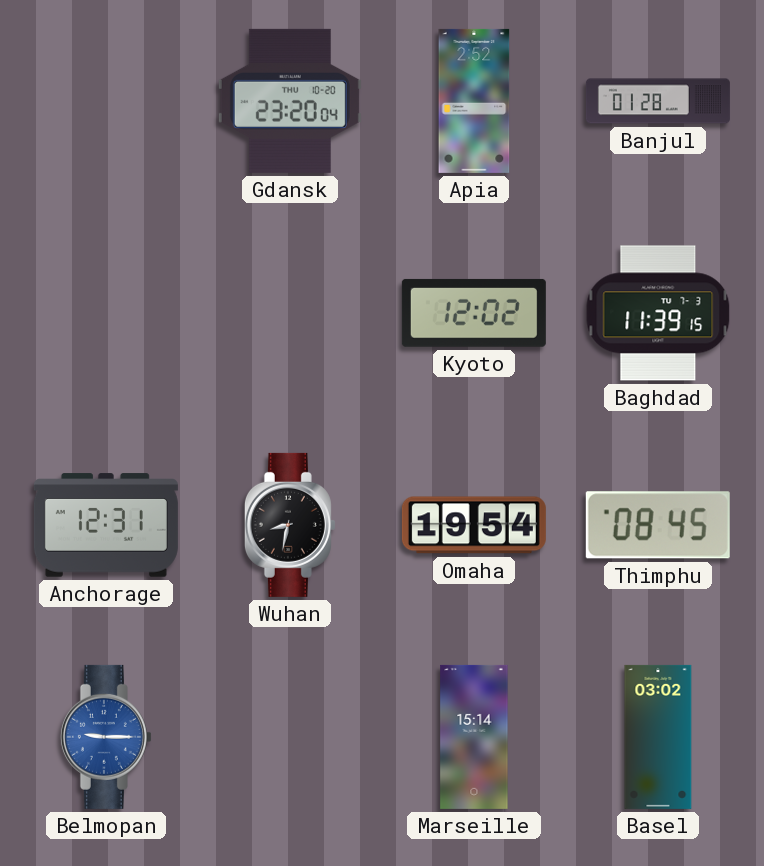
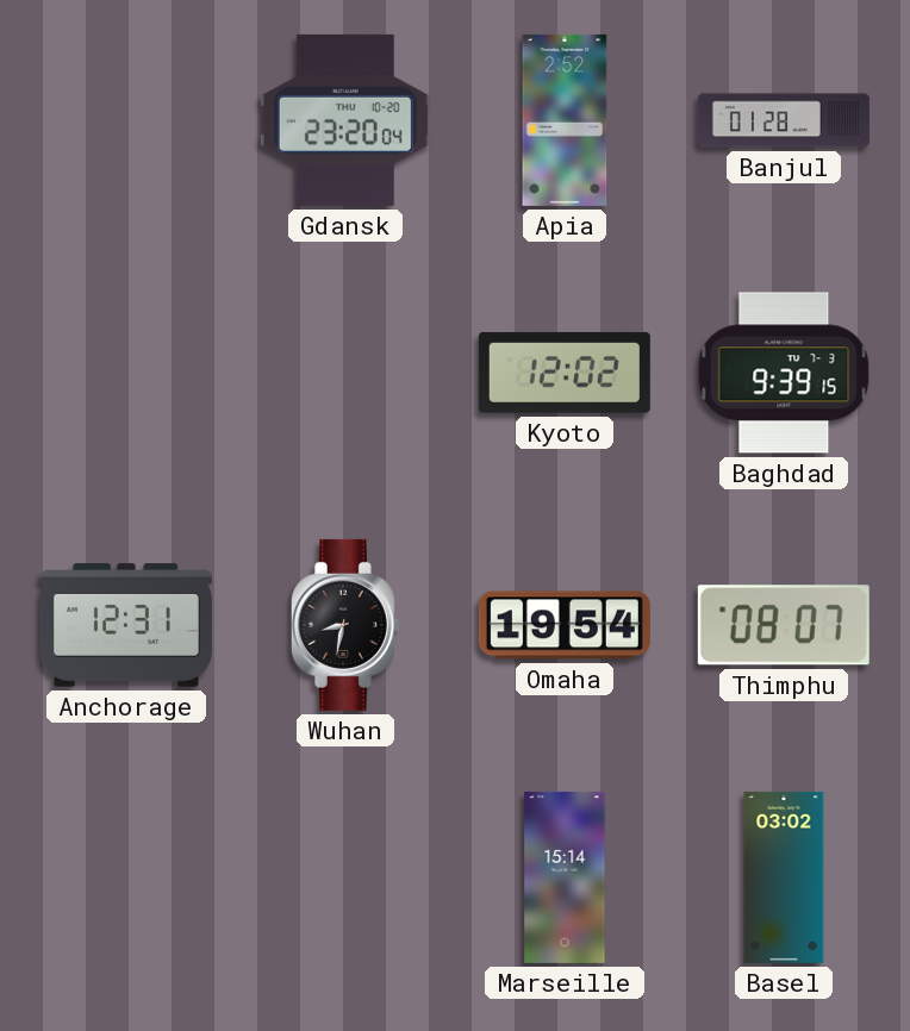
Baghdad: 11:39 -> 9:39
Thimphu: 08:45 -> 08:07
Belmopan: 9:15 -> none
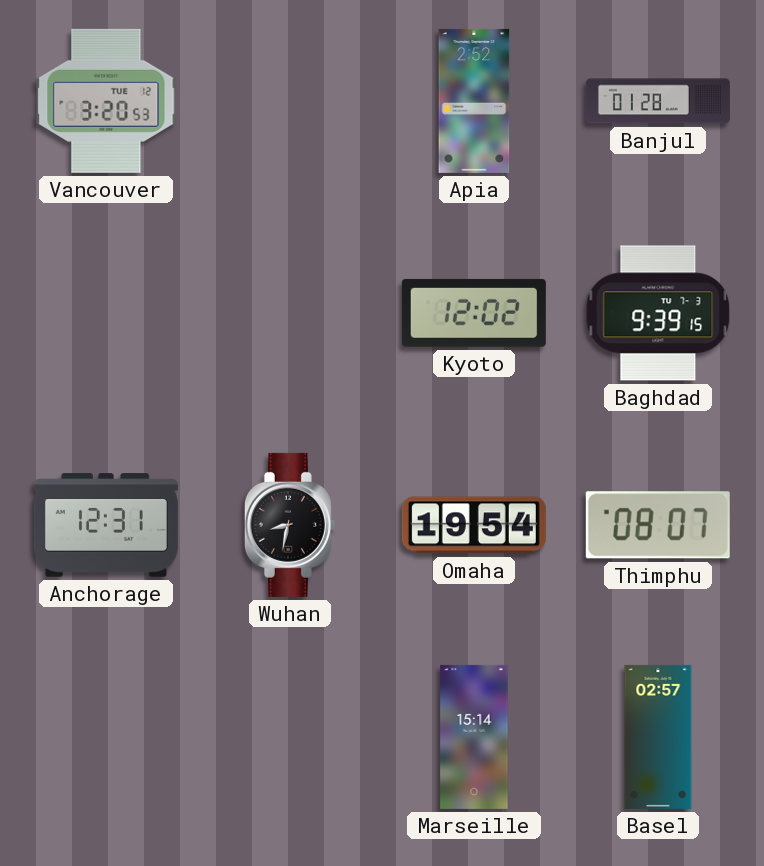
Vancouver: none -> 3:20
Gdansk: 23:20 -> none
Basel: 03:02 -> 02:57
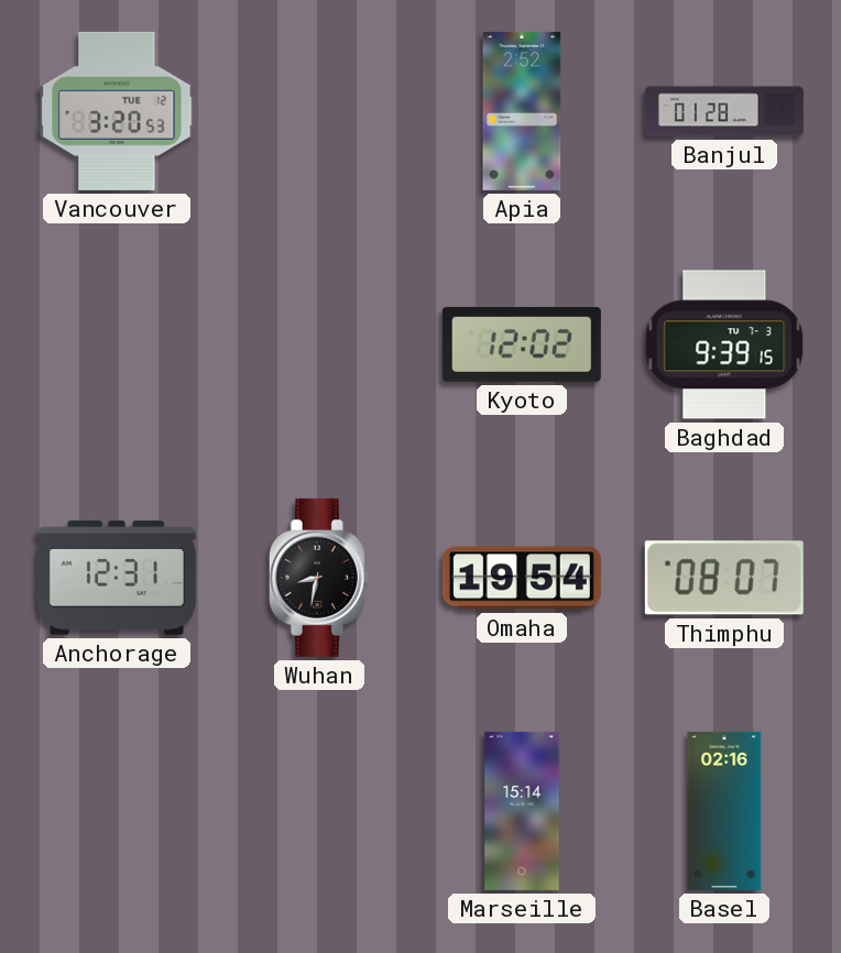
Basel: 02:57 -> 02:16
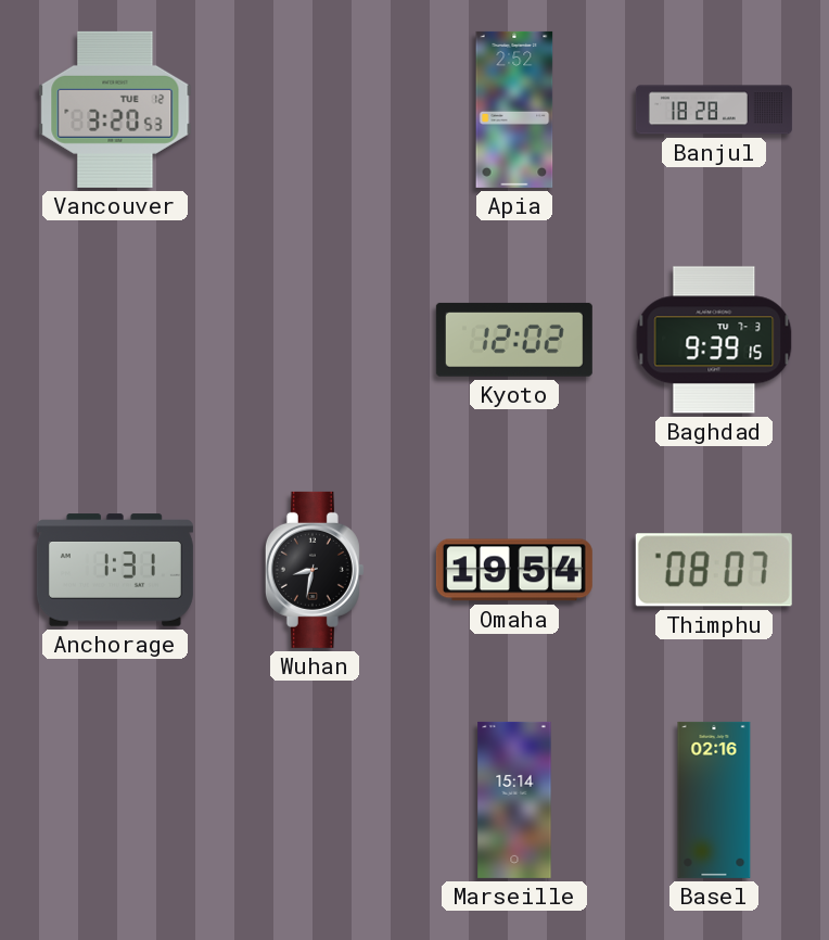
Banjul: 01:28 -> 18:28
Anchorage: 12:31 -> 1:31
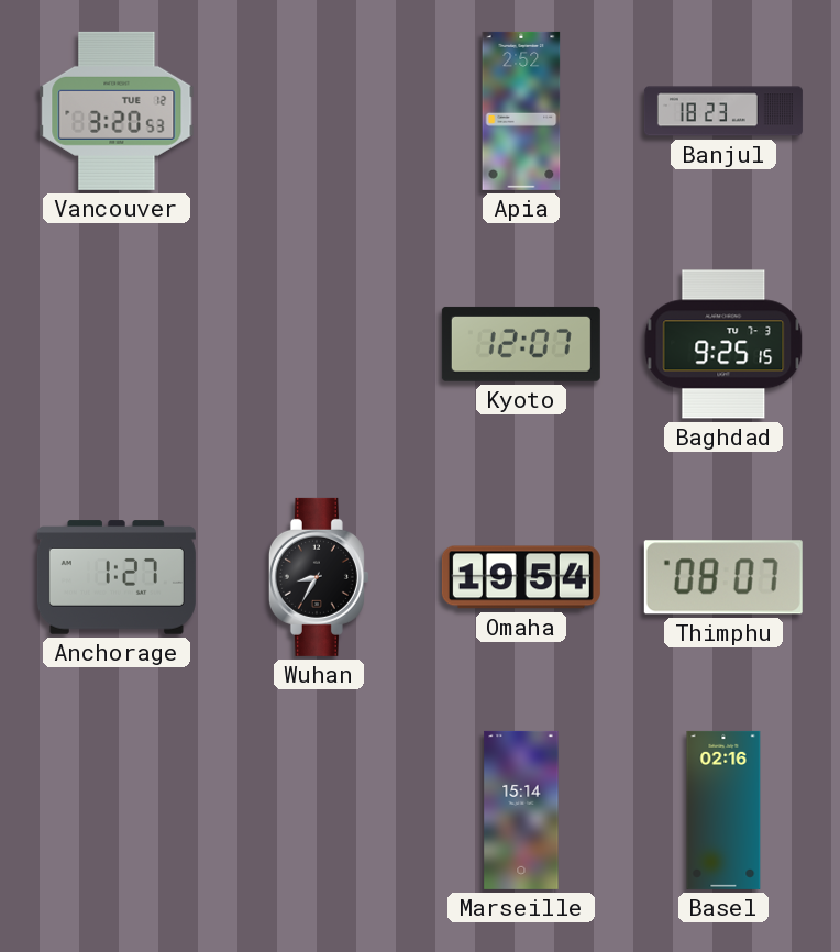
Banjul: 18:28 -> 18:23
Kyoto: 12:02 -> 12:07
Baghdad: 9:39 -> 9:25
Anchorage: 1:31 -> 1:27
Wuhan: 8:32 -> 8:35
